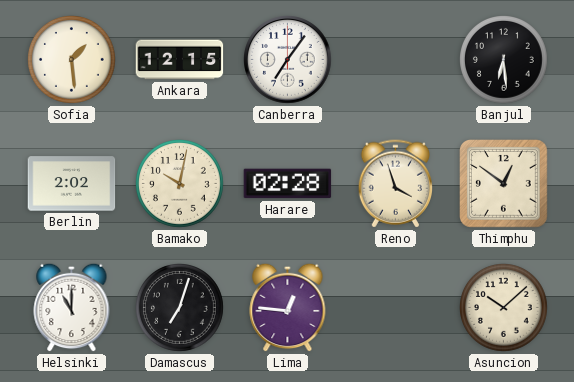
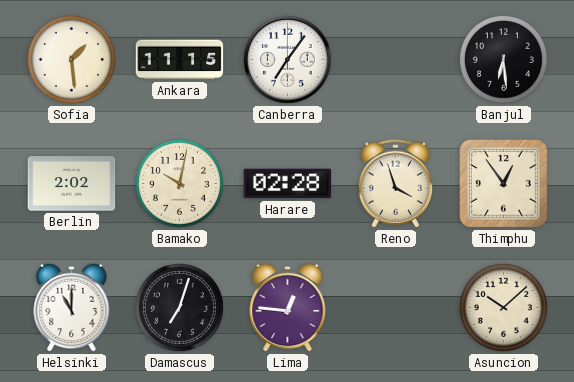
Ankara: 12:15 -> 11:15
Thimphu: 12:51 -> 12:54
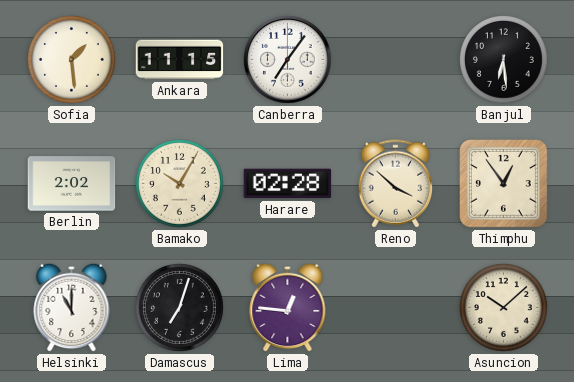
Bamako: 10:02 -> 10:05
Reno: 3:57 -> 3:52
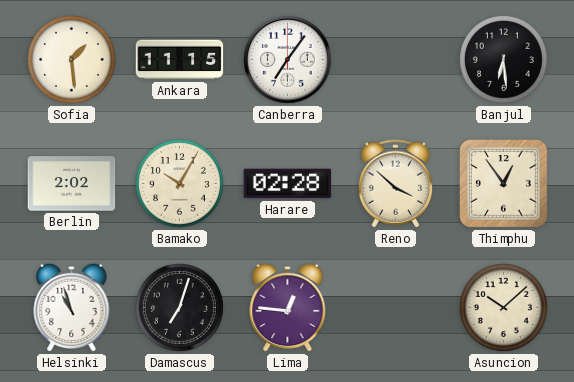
Helsinki: 11:00 -> 10:57
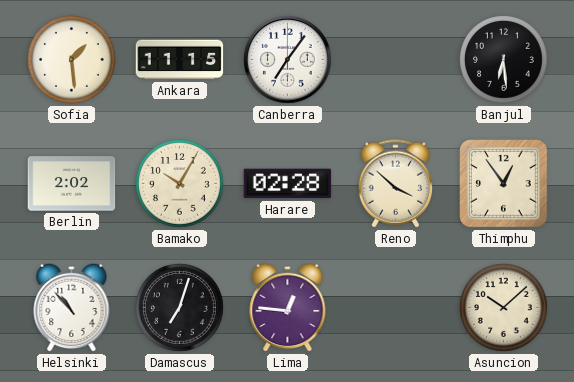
Helsinki: 10:57 -> 10:53
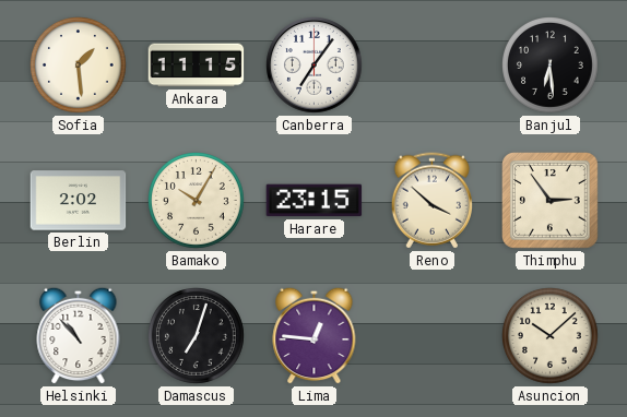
Harare: 02:28 -> 23:15
Thimphu: 12:54 -> 2:54
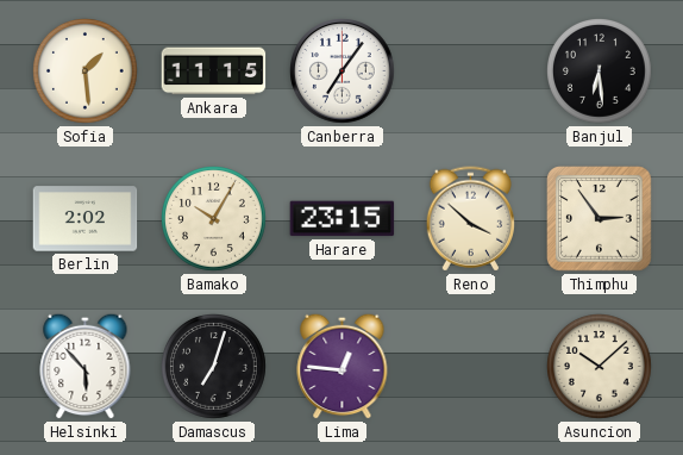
Helsinki: 10:53 -> 5:53
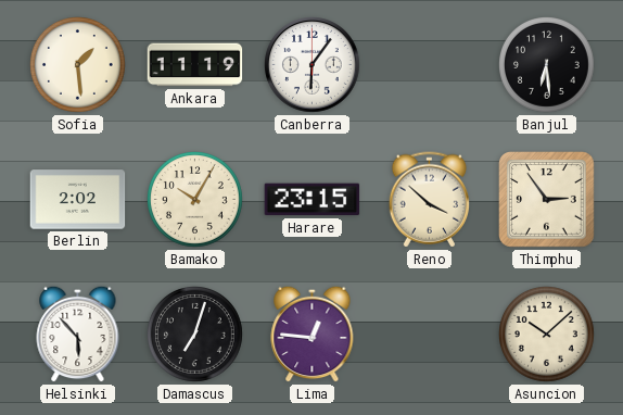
Ankara: 11:15 -> 11:19
Canberra: 7:06 -> 6:06
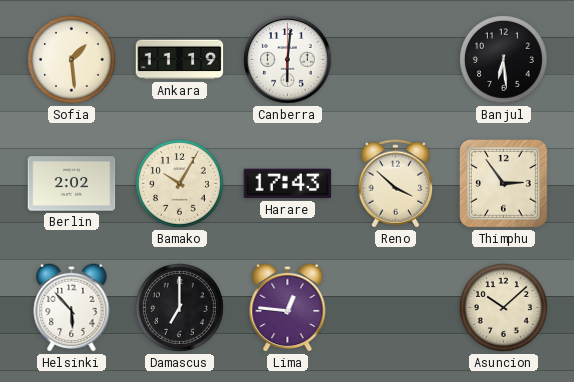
Canberra: 6:06 -> 6:01
Harare: 23:15 -> 17:43
Damascus: 7:03 -> 7:00
